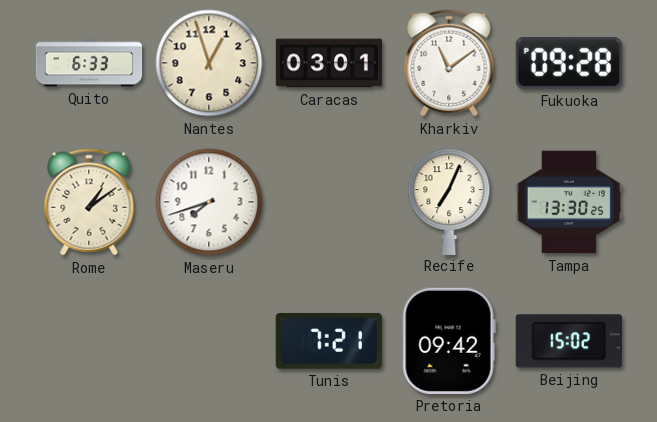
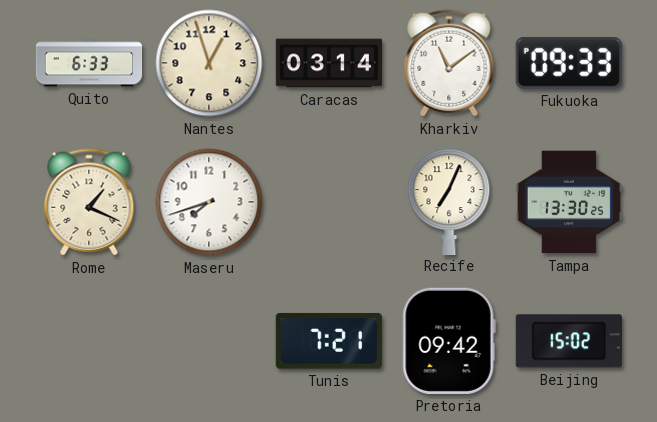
Caracas: 03:01 -> 03:14
Fukuoka: 09:28 -> 09:33
Rome: 1:09 -> 1:19
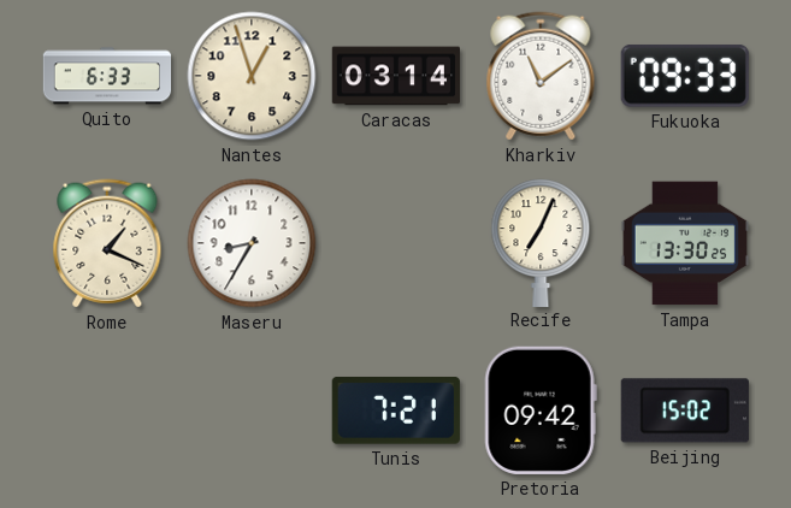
Maseru: 7:42 -> 8:35
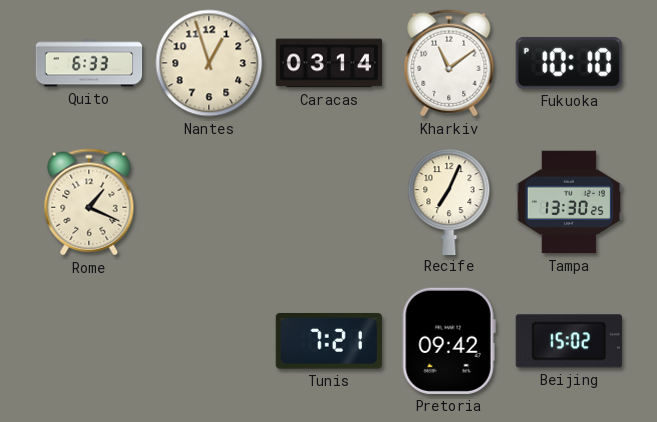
Fukuoka: 09:33 -> 10:10
Maseru: 8:35 -> none
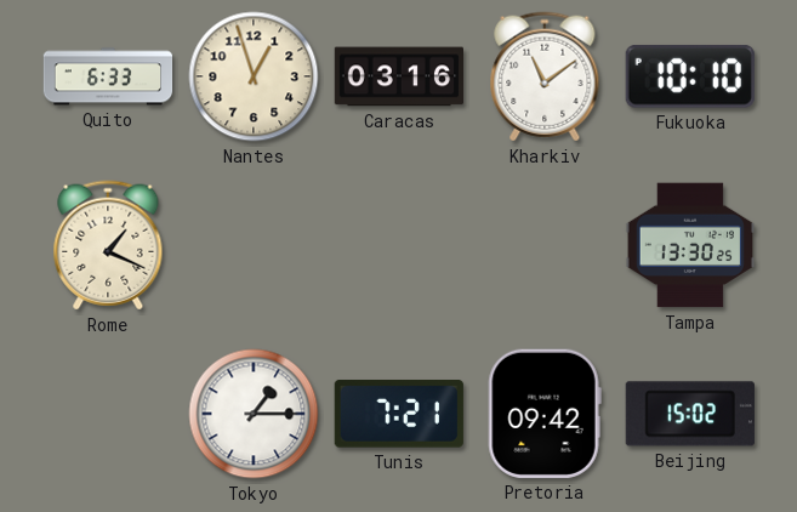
Caracas: 03:14 -> 03:16
Recife: 7:04 -> none
Tokyo: none -> 1:15
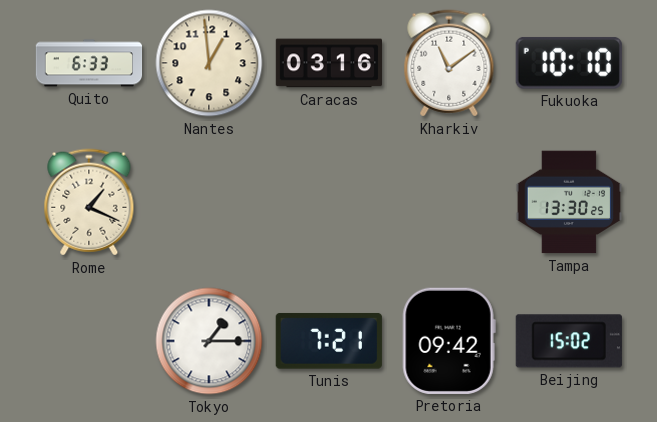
Nantes: 12:57 -> 12:59
